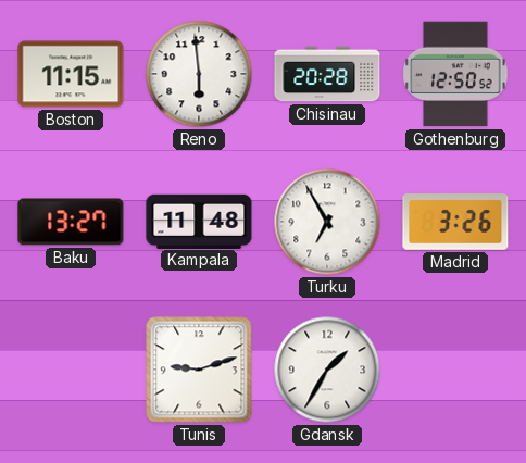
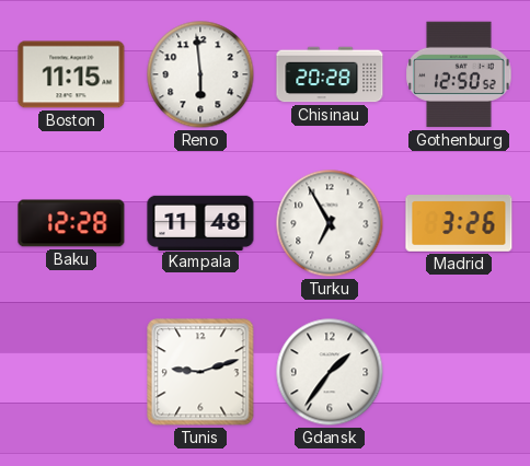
Baku: 13:27 -> 12:28
Gdansk: 1:35 -> 1:36
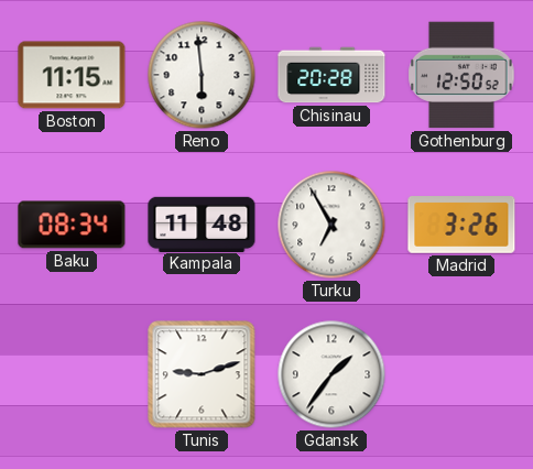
Baku: 12:28 -> 08:34
